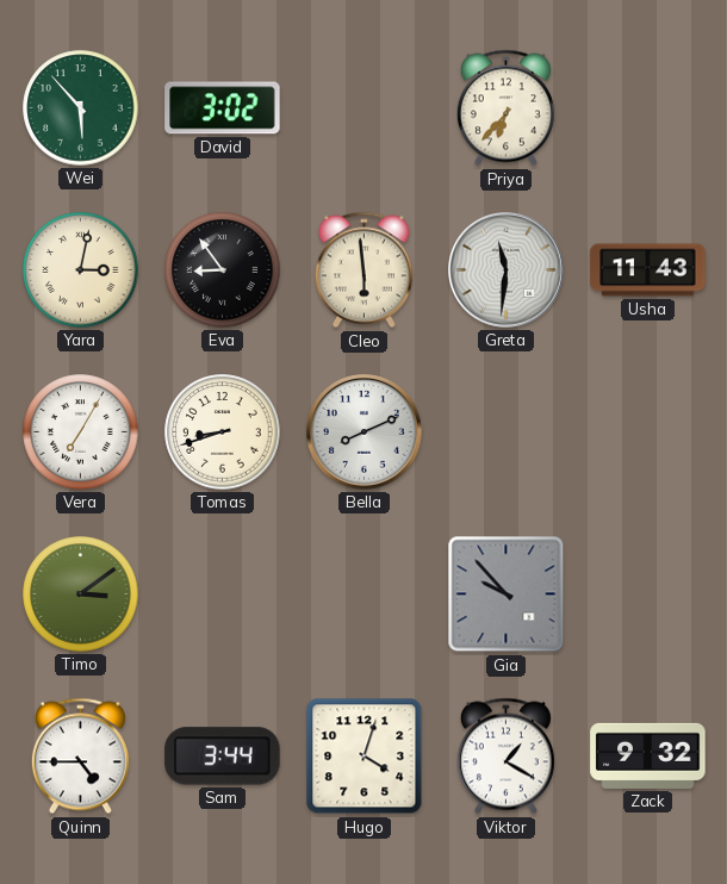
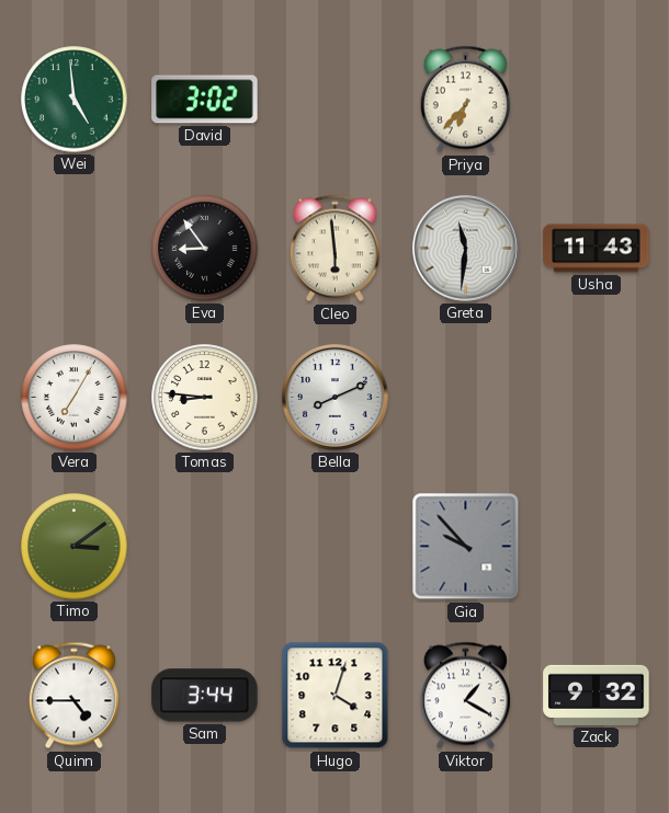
Wei: 5:53 -> 4:59
Yara: 3:02 -> none
Tomas: 8:42 -> 8:46
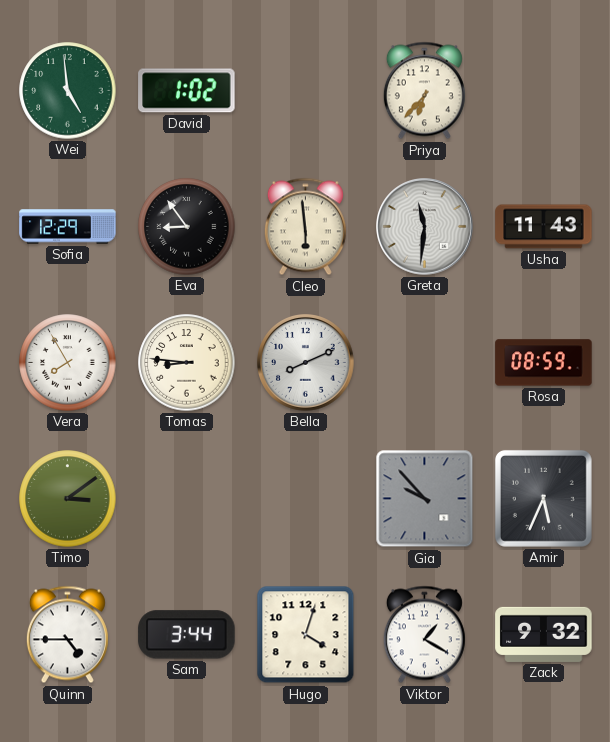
David: 3:02 -> 1:02
Sofia: none -> 12:29
Vera: 7:05 -> 7:55
Rosa: none -> 08:59
Amir: none -> 5:34
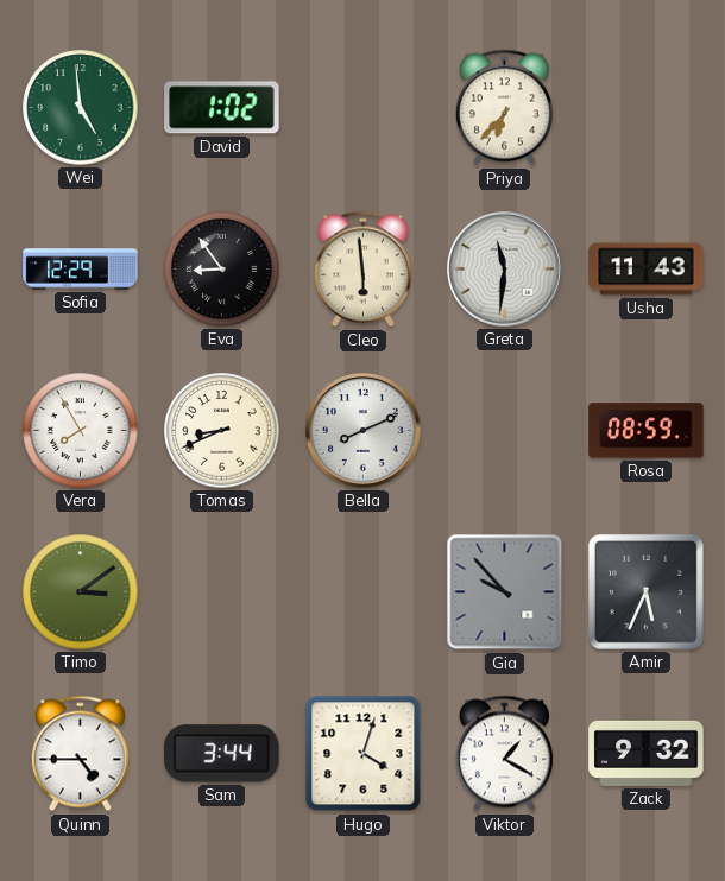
Tomas: 8:46 -> 8:41
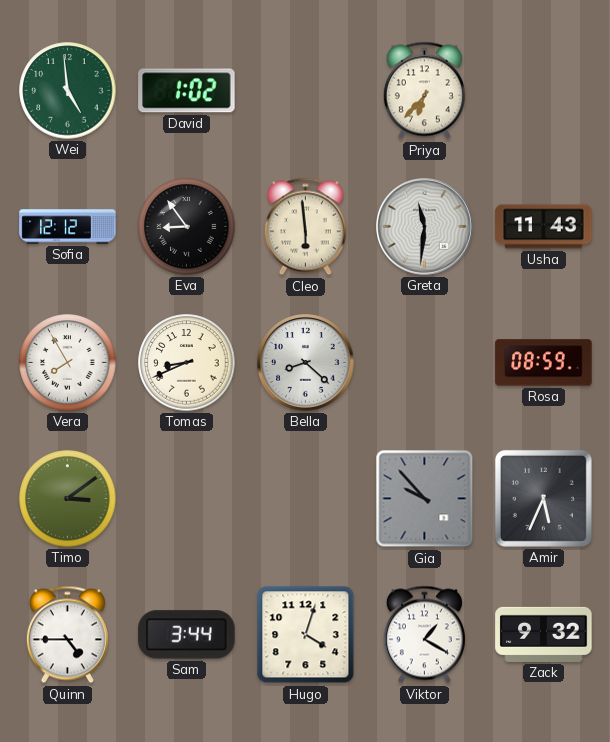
Sofia: 12:29 -> 12:12
Bella: 8:11 -> 8:22
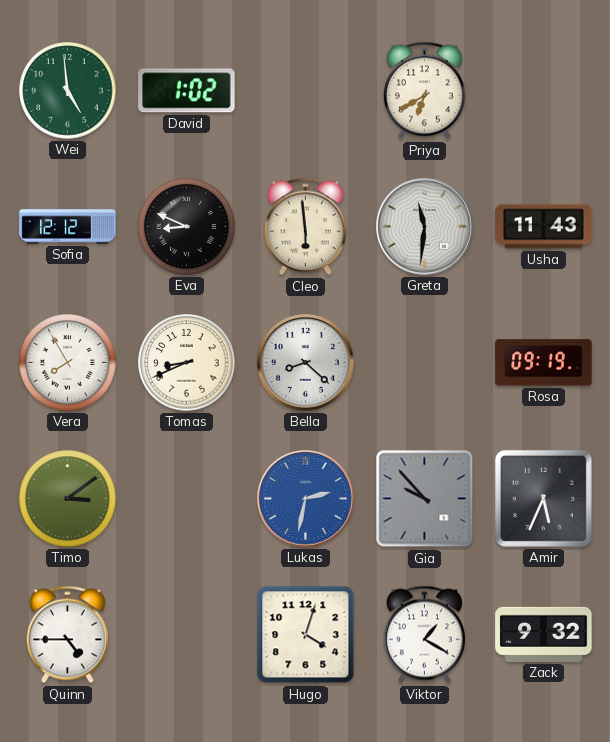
Priya: 6:37 -> 6:40
Eva: 8:54 -> 8:49
Rosa: 08:59 -> 09:19
Lukas: none -> 2:32
Sam: 3:44 -> none
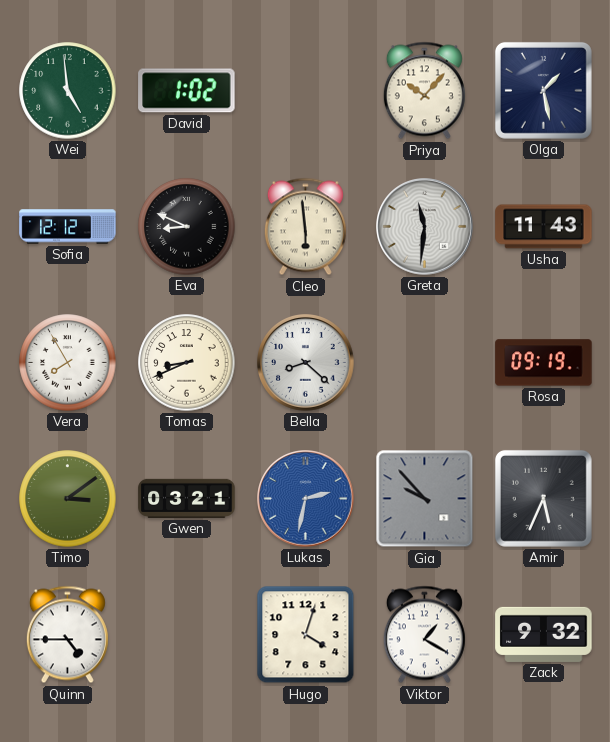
Priya: 6:40 -> 10:07
Olga: none -> 1:28
Gwen: none -> 03:21
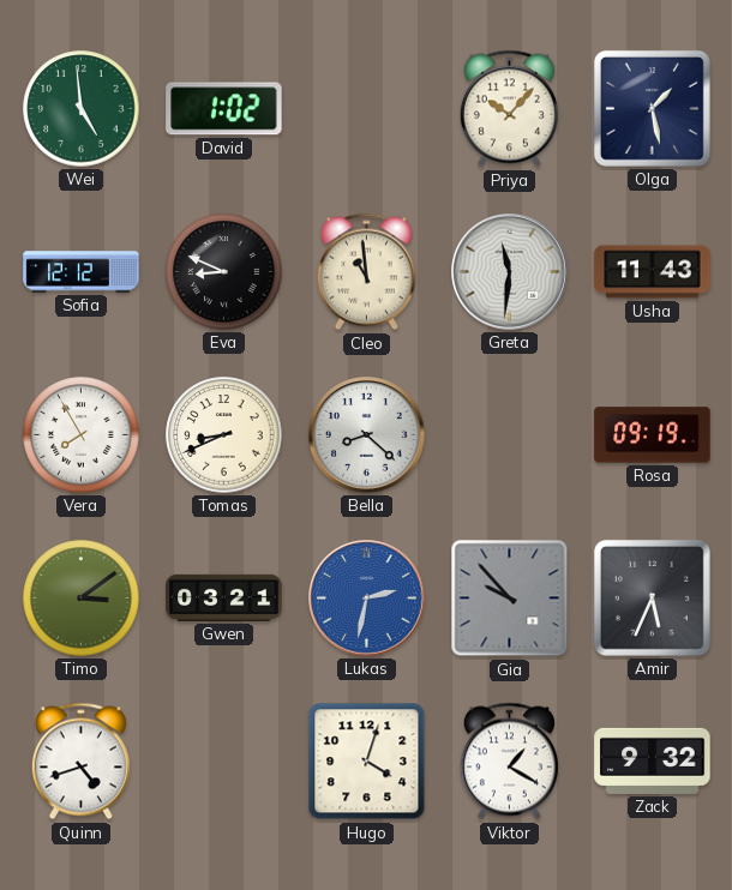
Cleo: 5:59 -> 10:59
Quinn: 4:45 -> 4:42
